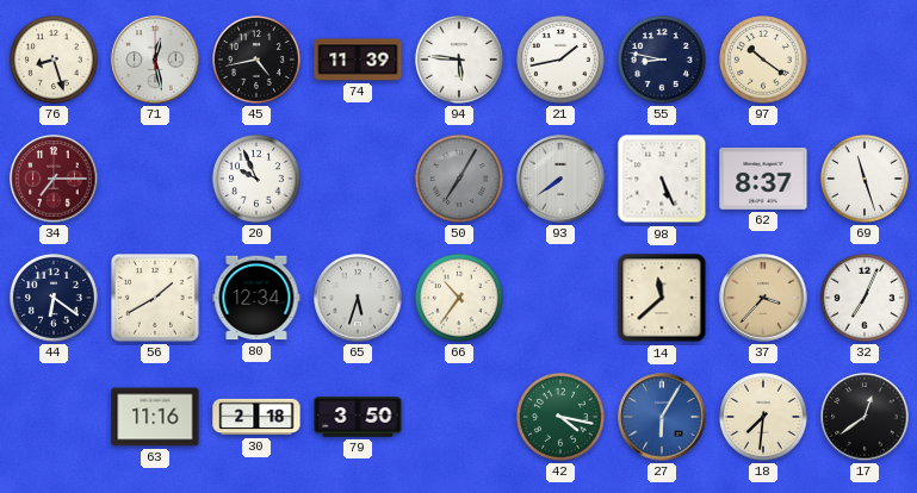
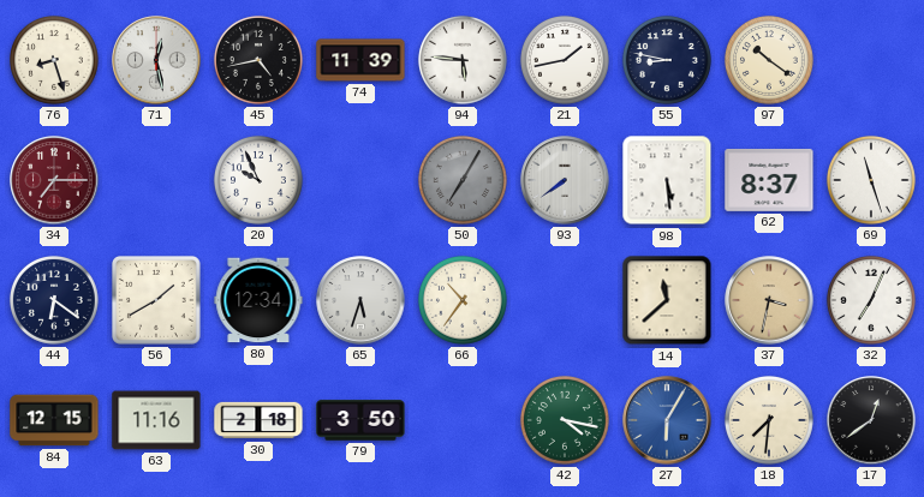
98: 5:26 -> 5:29
37: 3:37 -> 3:32
84: none -> 12:15
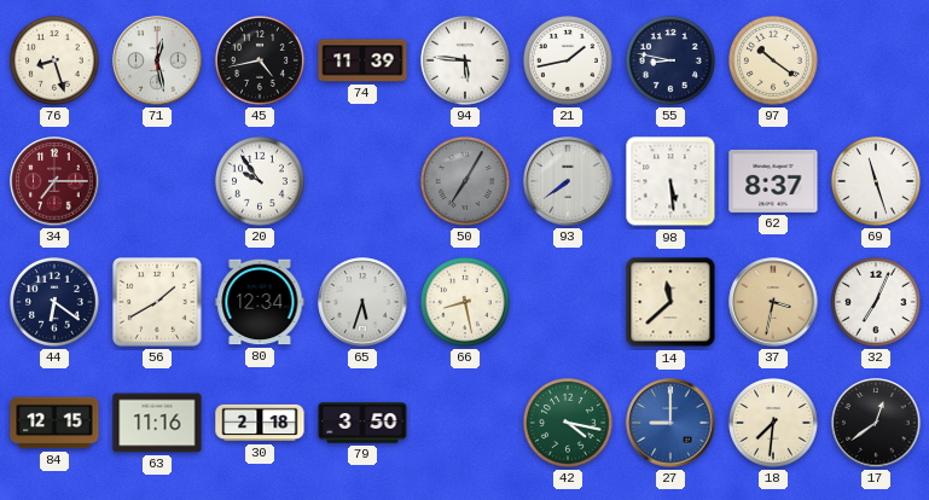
20: 9:56 -> 9:54
66: 10:36 -> 8:28
27: 6:05 -> 9:00
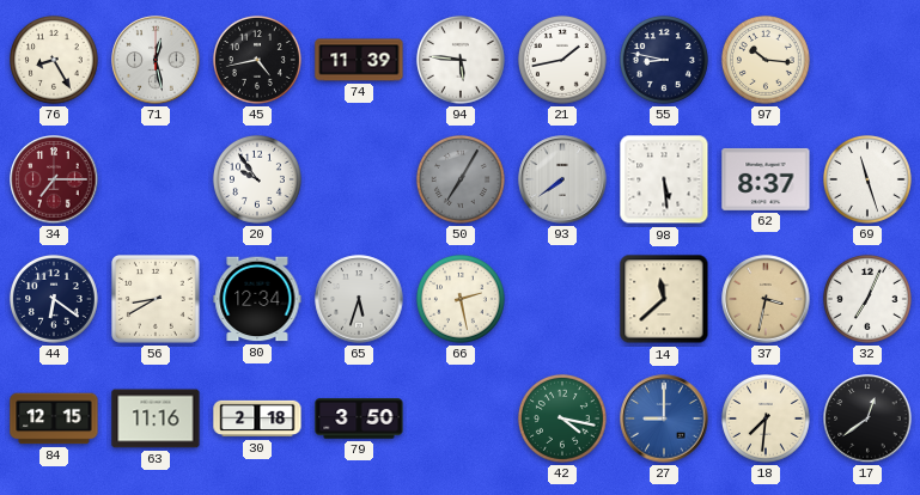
76: 8:27 -> 8:25
97: 10:21 -> 10:16
56: 1:40 -> 8:40
66: 8:28 -> 2:28
